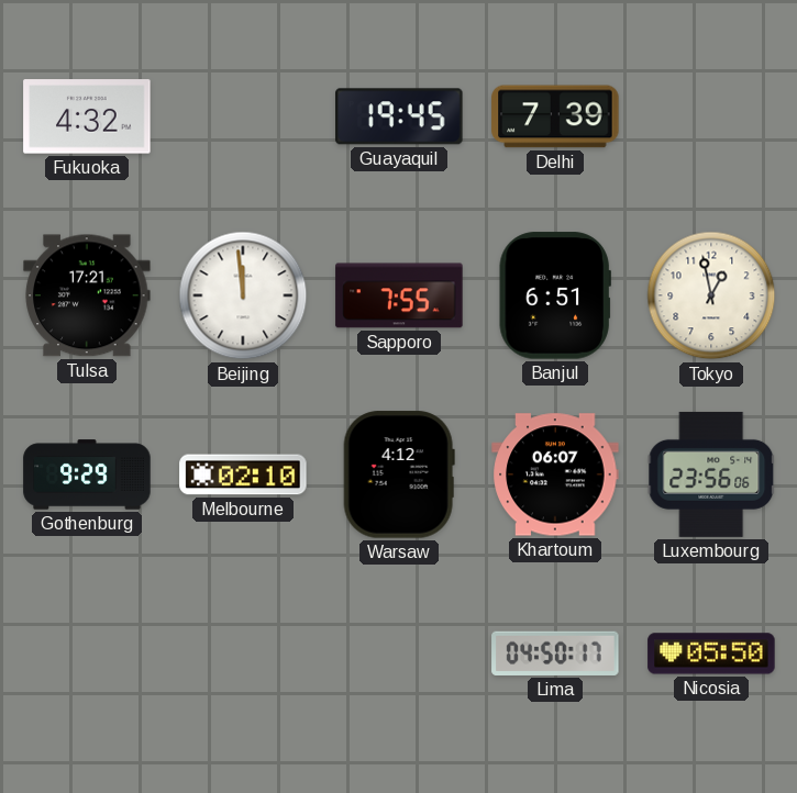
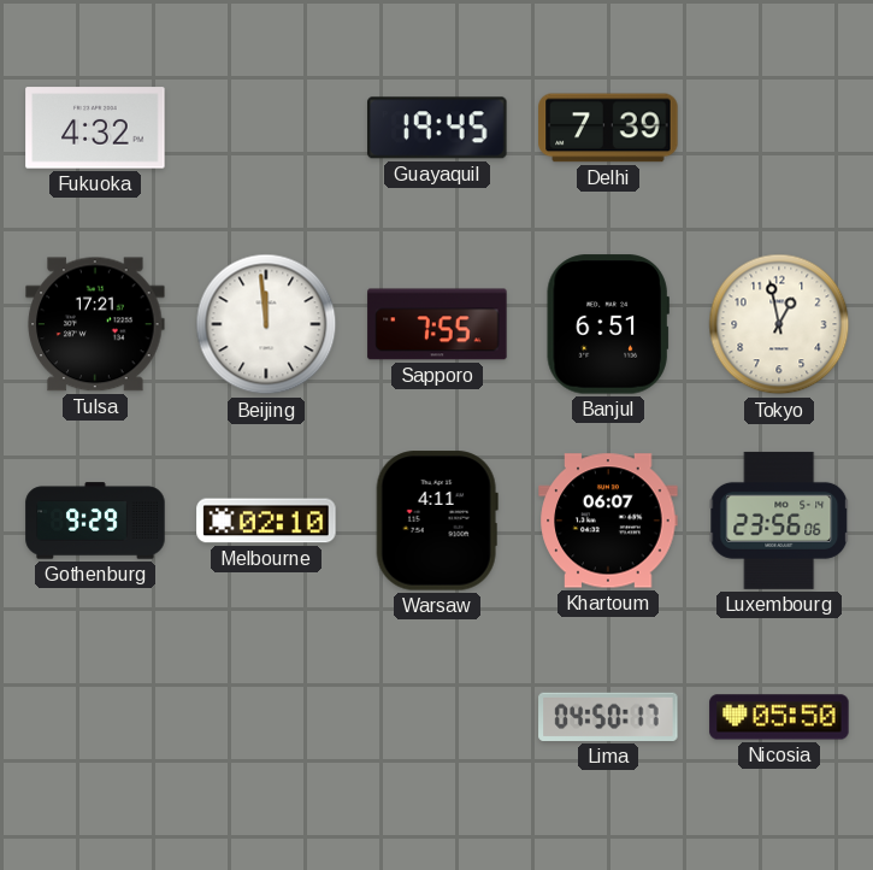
Warsaw: 4:12 -> 4:11
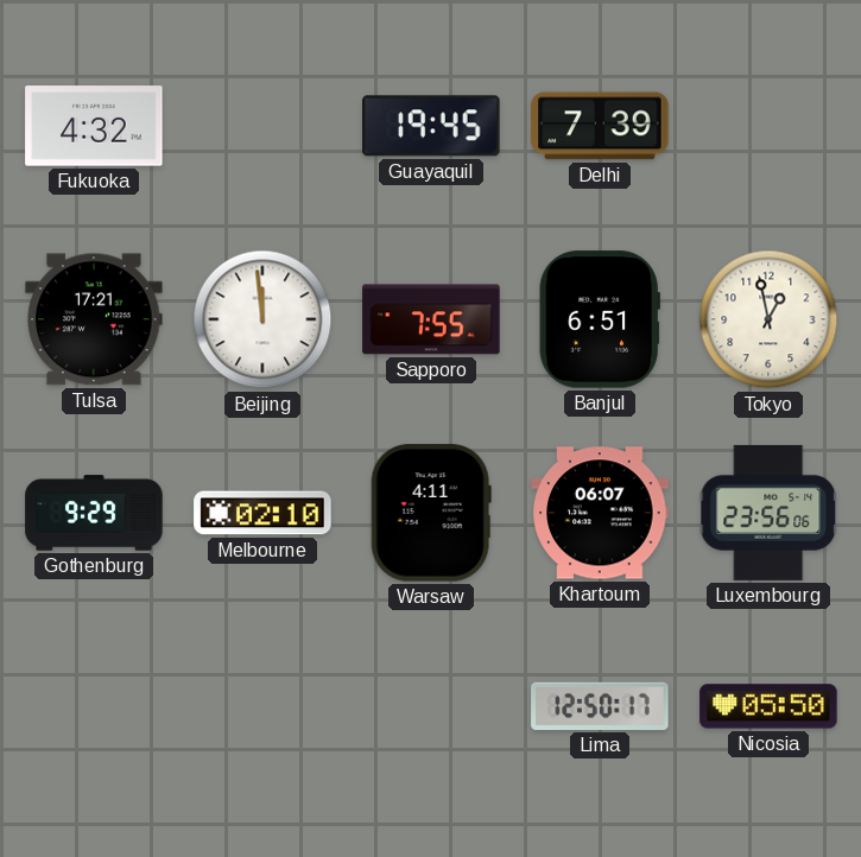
Lima: 04:50 -> 12:50
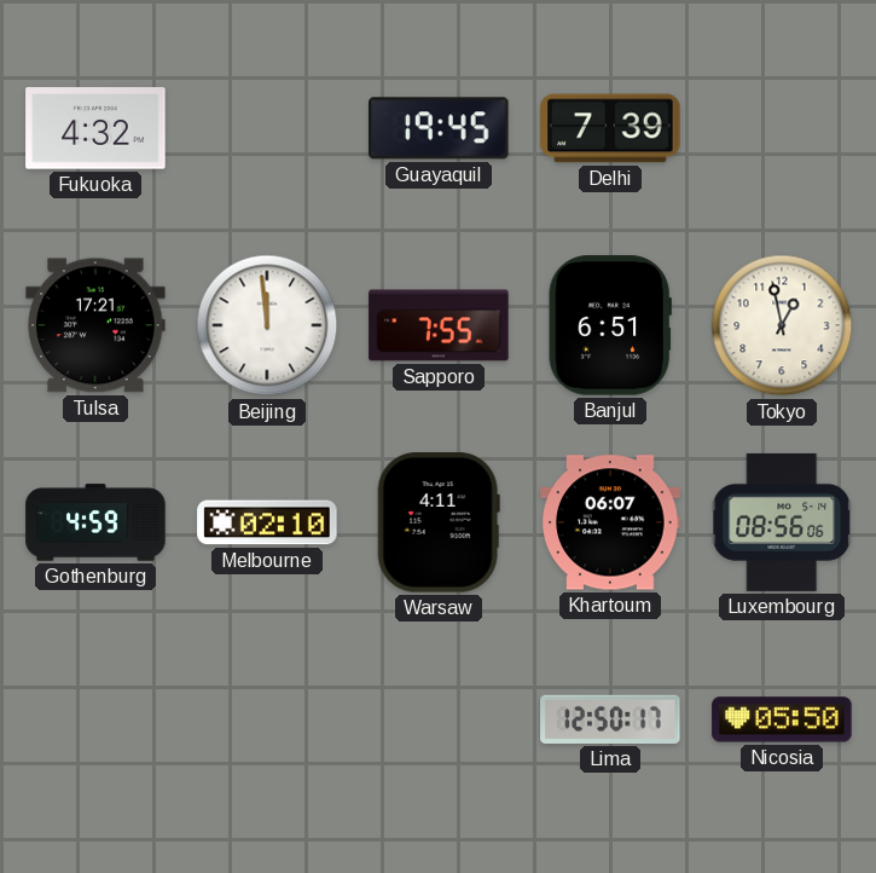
Gothenburg: 9:29 -> 4:59
Luxembourg: 23:56 -> 08:56
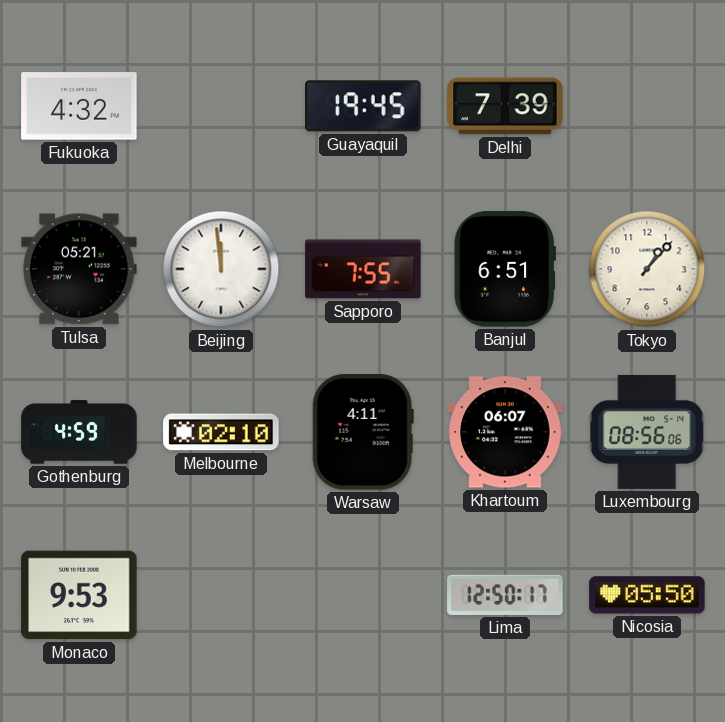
Tulsa: 17:21 -> 05:21
Tokyo: 12:58 -> 1:07
Monaco: none -> 9:53
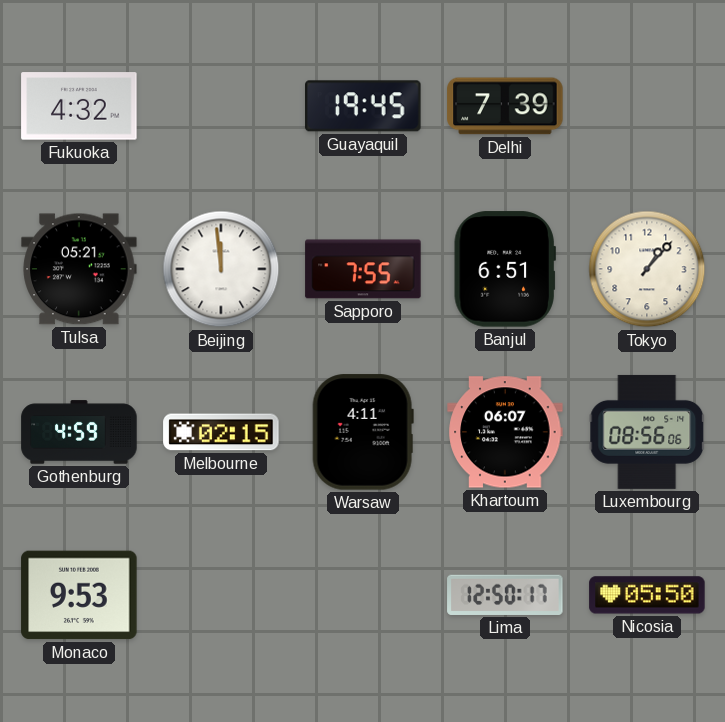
Melbourne: 02:10 -> 02:15
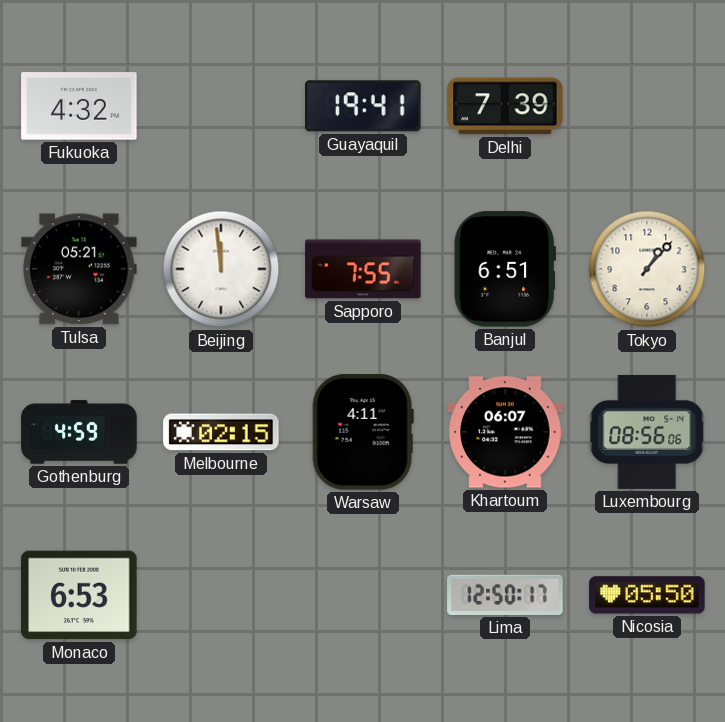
Guayaquil: 19:45 -> 19:41
Monaco: 9:53 -> 6:53
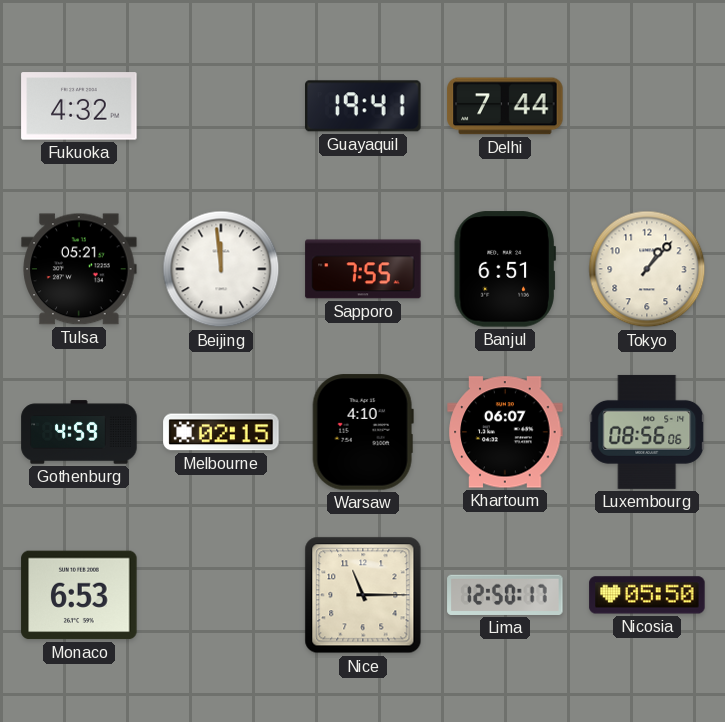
Delhi: 7:39 -> 7:44
Warsaw: 4:11 -> 4:10
Nice: none -> 11:15
